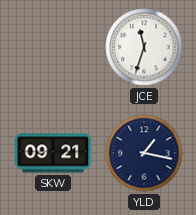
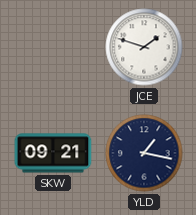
JCE: 11:33 -> 1:48
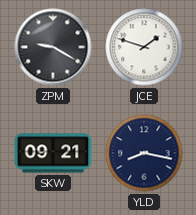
ZPM: none -> 9:20
YLD: 1:17 -> 8:17
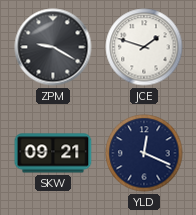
YLD: 8:17 -> 12:19
